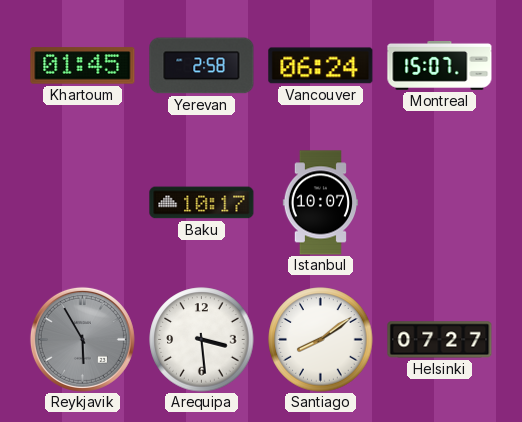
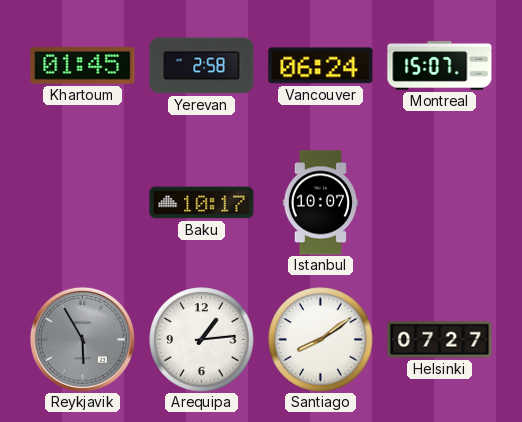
Arequipa: 3:29 -> 1:14
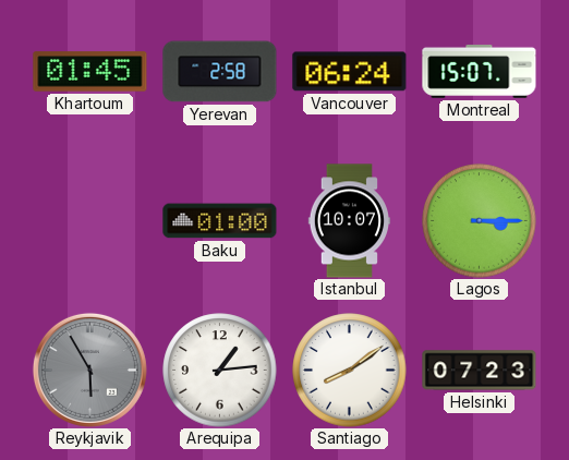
Baku: 10:17 -> 01:00
Lagos: none -> 3:15
Helsinki: 07:27 -> 07:23
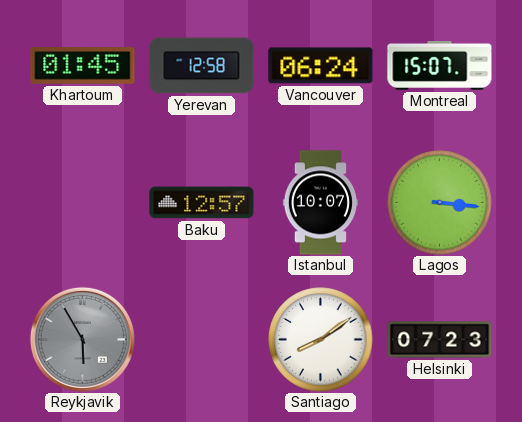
Yerevan: 2:58 -> 12:58
Baku: 01:00 -> 12:57
Lagos: 3:15 -> 3:16
Arequipa: 1:14 -> none
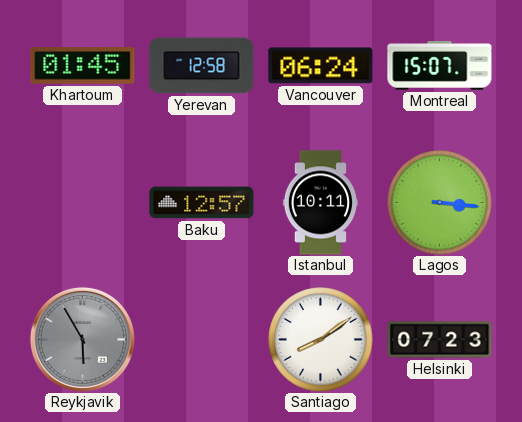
Istanbul: 10:07 -> 10:11
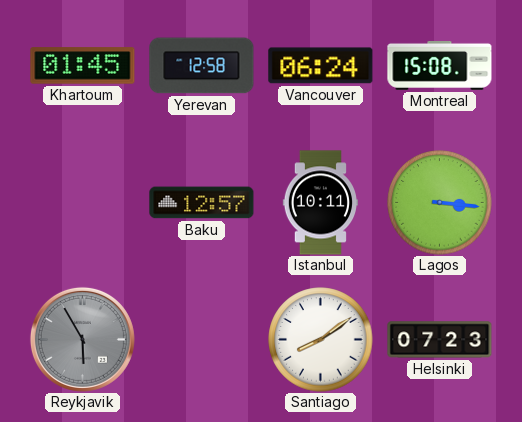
Montreal: 15:07 -> 15:08
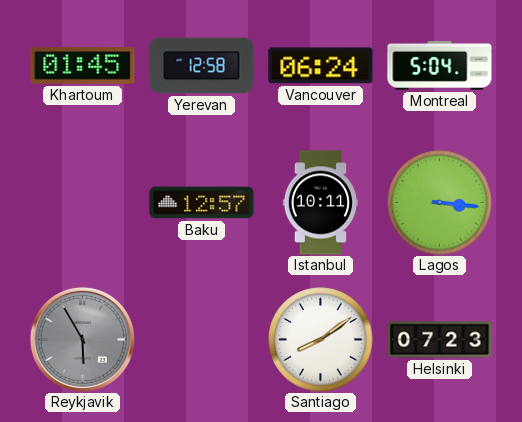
Montreal: 15:08 -> 5:04
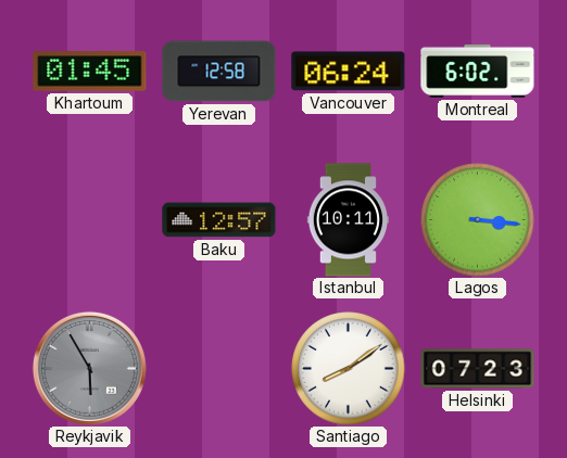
Montreal: 5:04 -> 6:02
